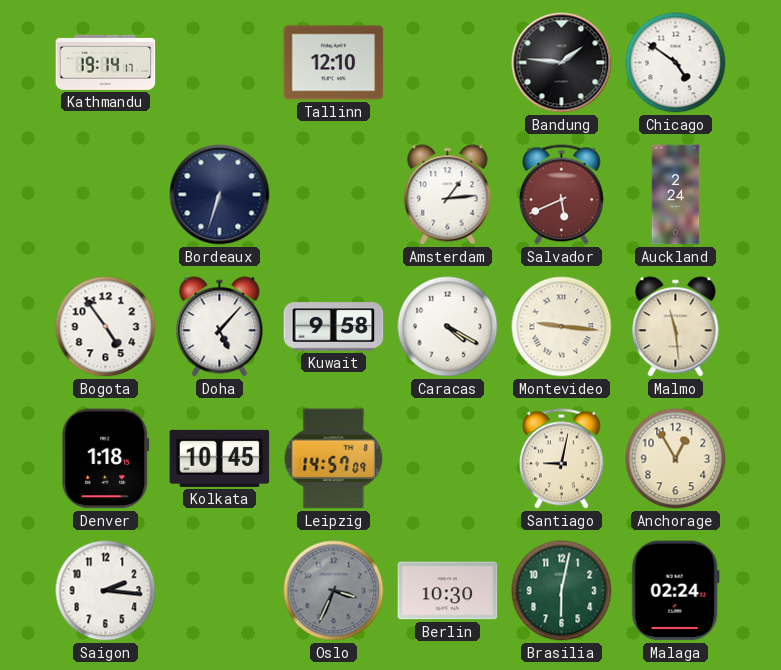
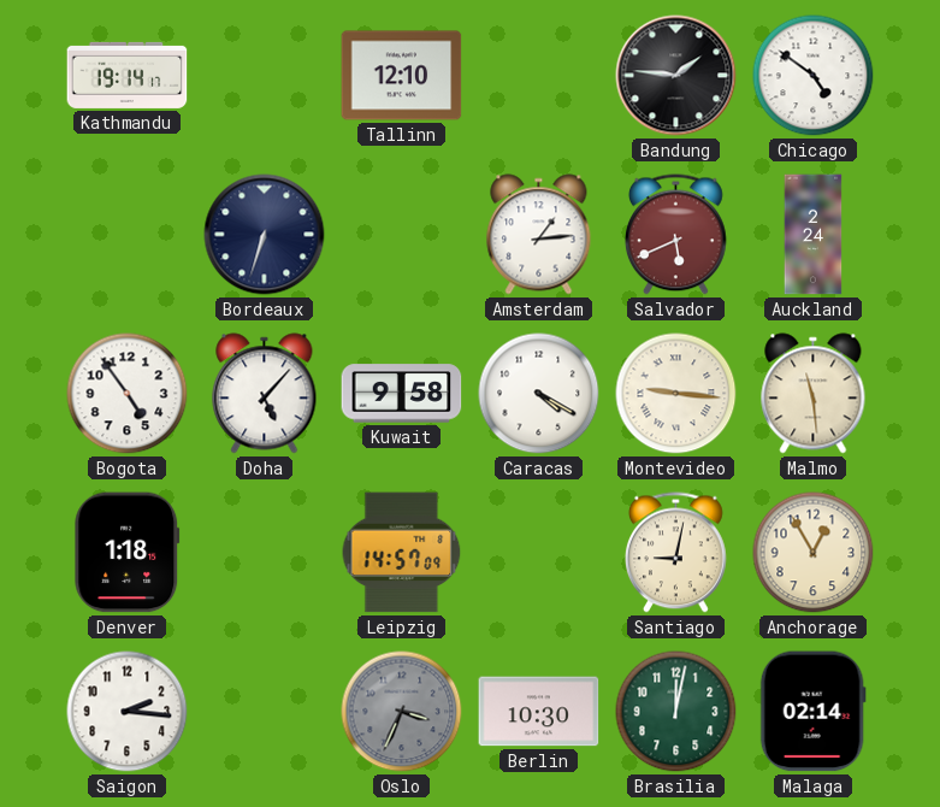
Kolkata: 10:45 -> none
Brasilia: 6:02 -> 12:02
Malaga: 02:24 -> 02:14
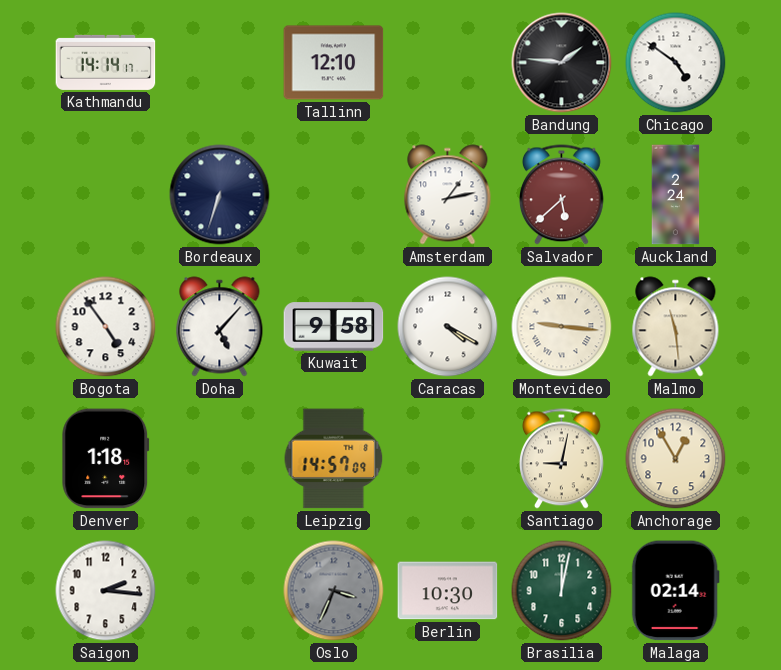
Kathmandu: 19:14 -> 14:14
Amsterdam: 1:14 -> 1:13
Salvador: 5:41 -> 5:38
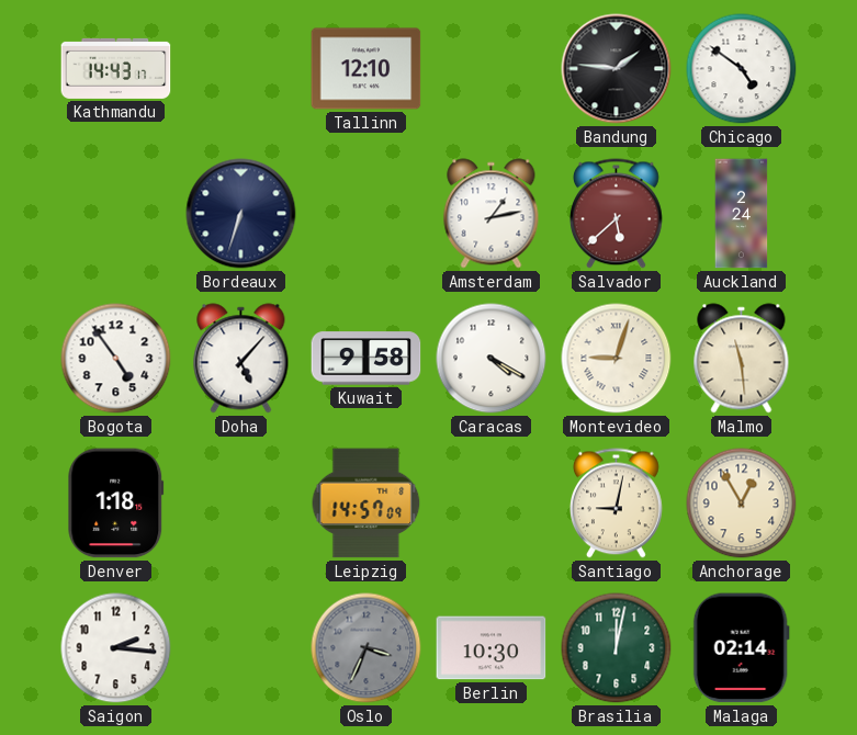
Kathmandu: 14:14 -> 14:43
Montevideo: 9:16 -> 9:03
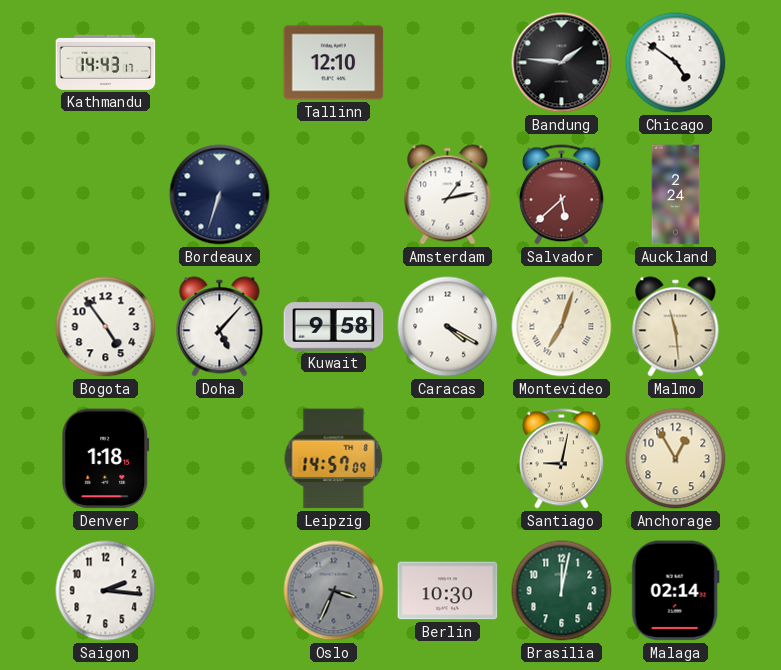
Montevideo: 9:03 -> 7:03
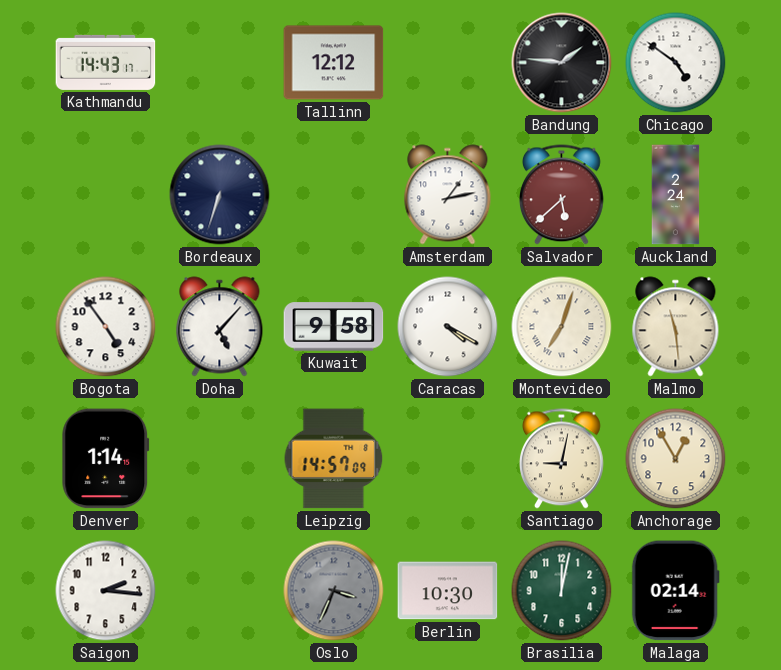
Tallinn: 12:10 -> 12:12
Denver: 1:18 -> 1:14
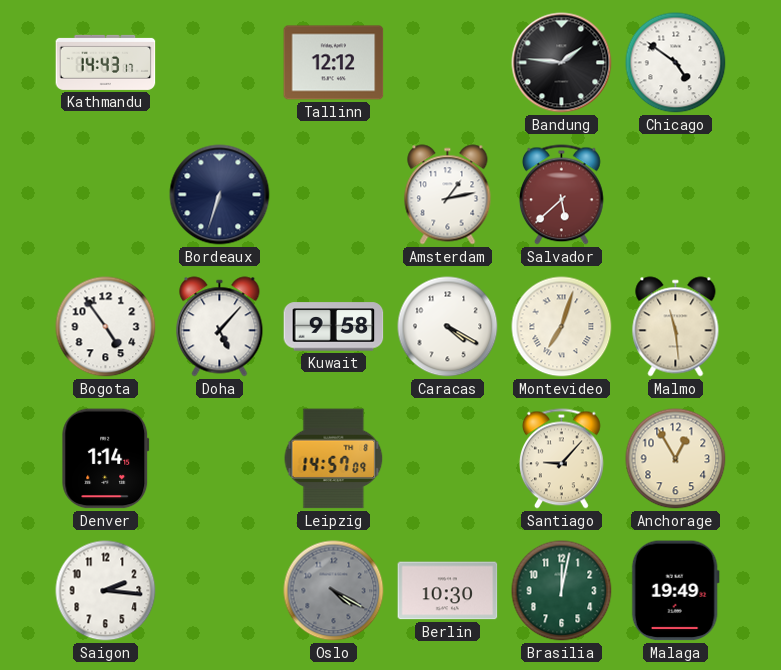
Auckland: 2:24 -> none
Santiago: 9:02 -> 9:07
Oslo: 3:34 -> 4:20
Malaga: 02:14 -> 19:49
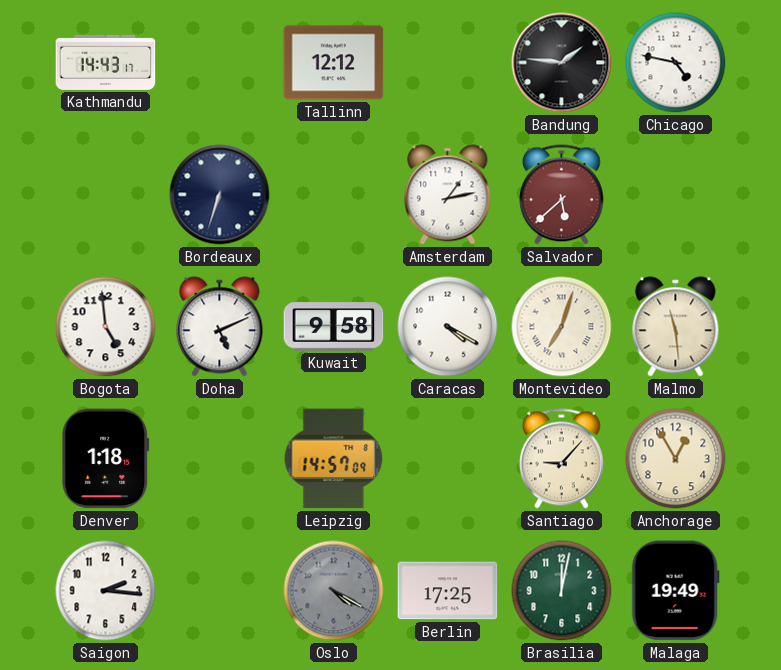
Chicago: 4:51 -> 4:47
Bogota: 4:54 -> 4:59
Doha: 5:07 -> 5:11
Denver: 1:14 -> 1:18
Berlin: 10:30 -> 17:25
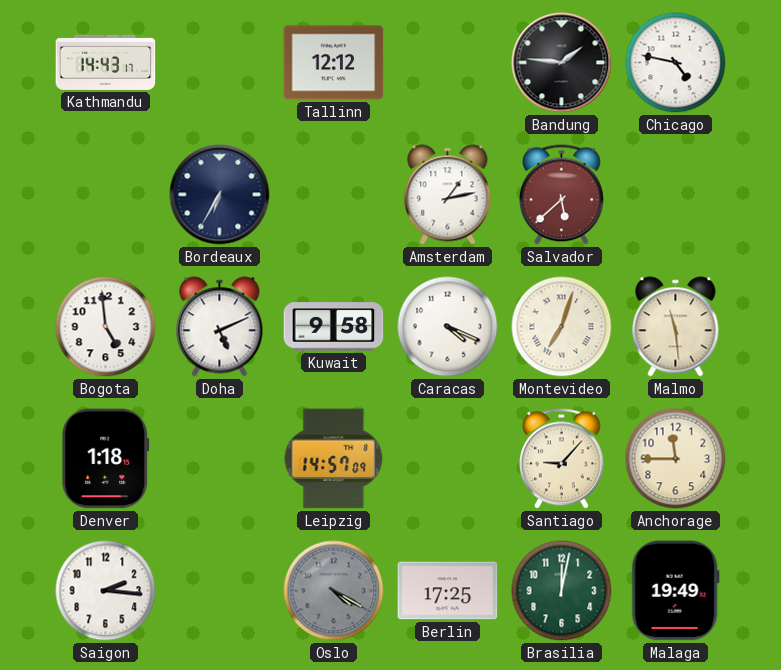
Bordeaux: 6:33 -> 6:35
Caracas: 4:20 -> 4:19
Anchorage: 12:55 -> 11:45
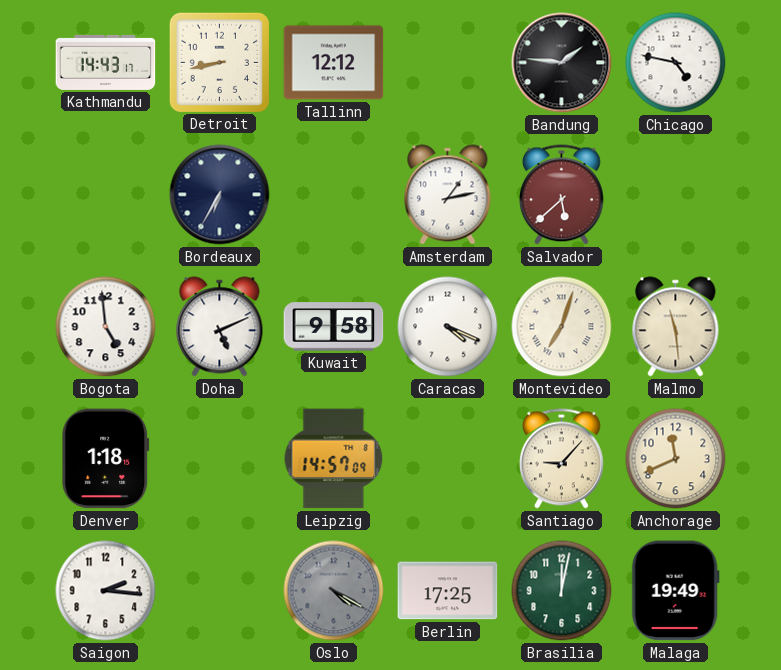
Detroit: none -> 8:43
Anchorage: 11:45 -> 11:41
